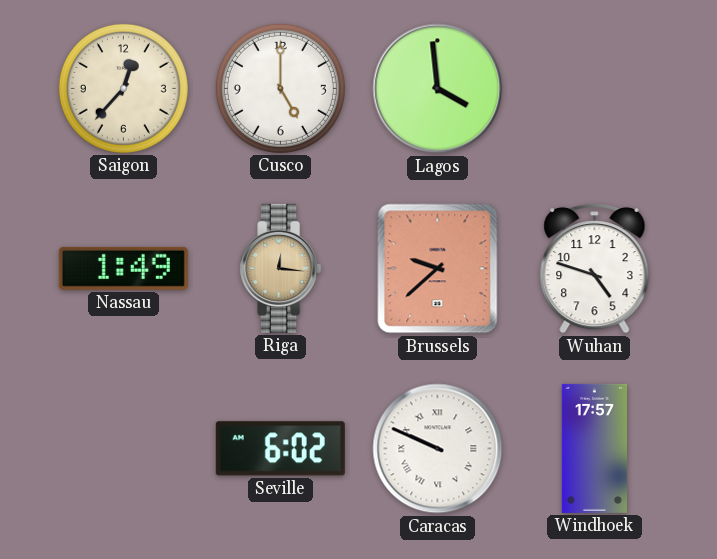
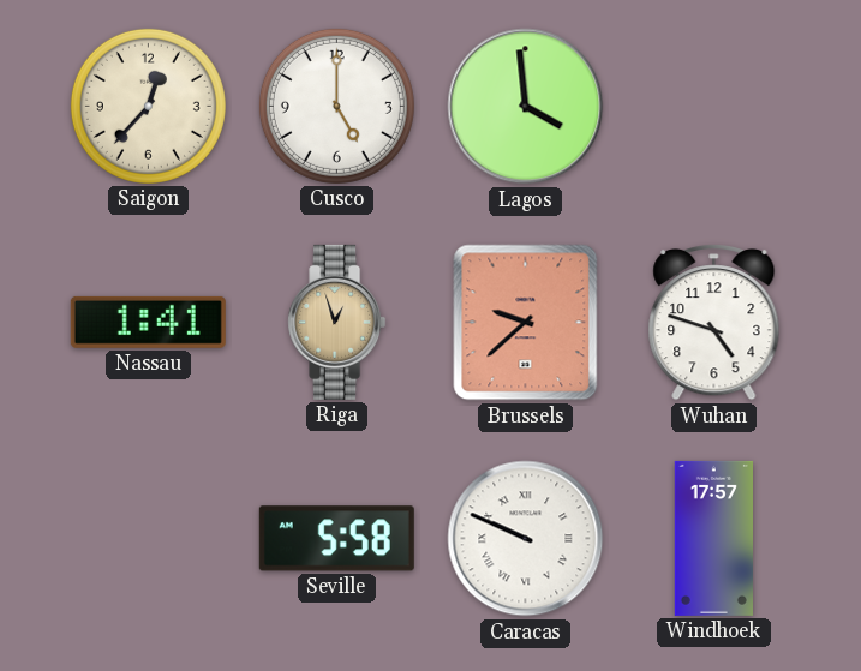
Nassau: 1:49 -> 1:41
Riga: 12:16 -> 12:57
Seville: 6:02 -> 5:58
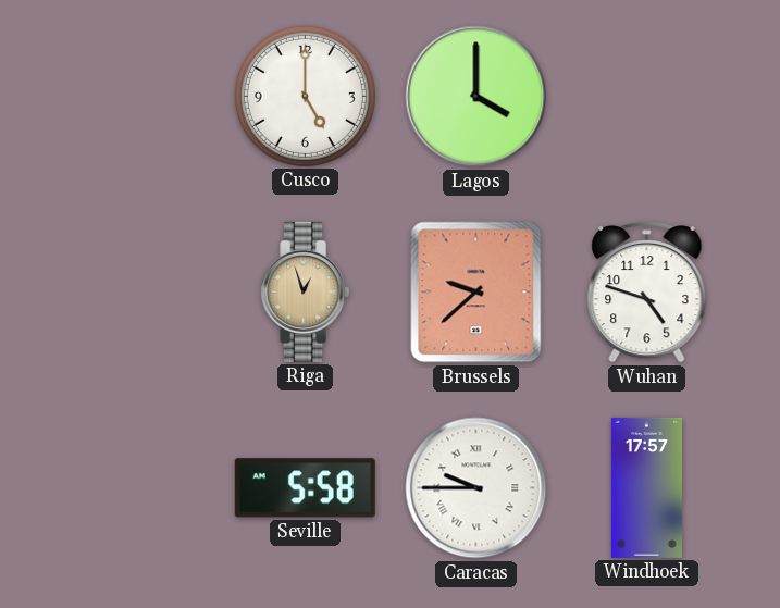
Saigon: 12:37 -> none
Lagos: 3:59 -> 4:00
Nassau: 1:41 -> none
Caracas: 9:49 -> 9:45
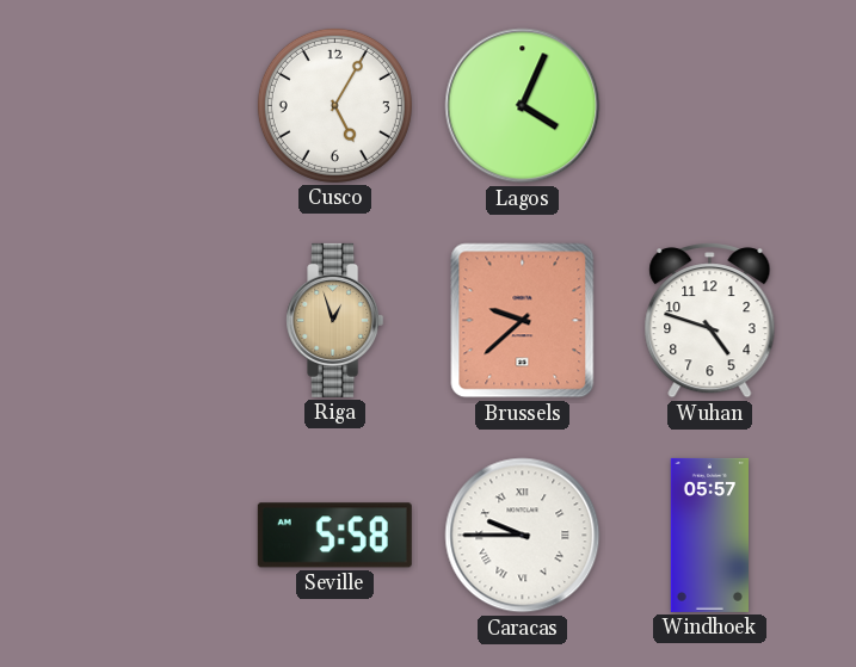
Cusco: 5:00 -> 5:05
Lagos: 4:00 -> 4:04
Windhoek: 17:57 -> 05:57
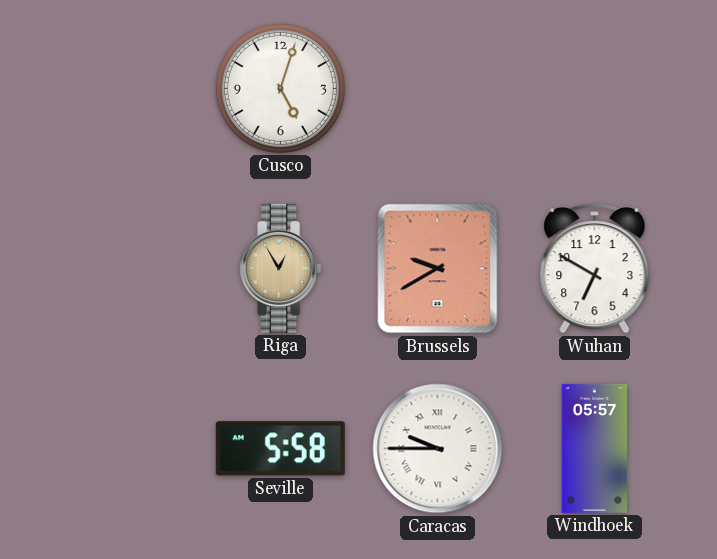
Cusco: 5:05 -> 5:03
Lagos: 4:04 -> none
Riga: 12:57 -> 12:55
Brussels: 9:38 -> 9:40
Wuhan: 4:48 -> 6:50
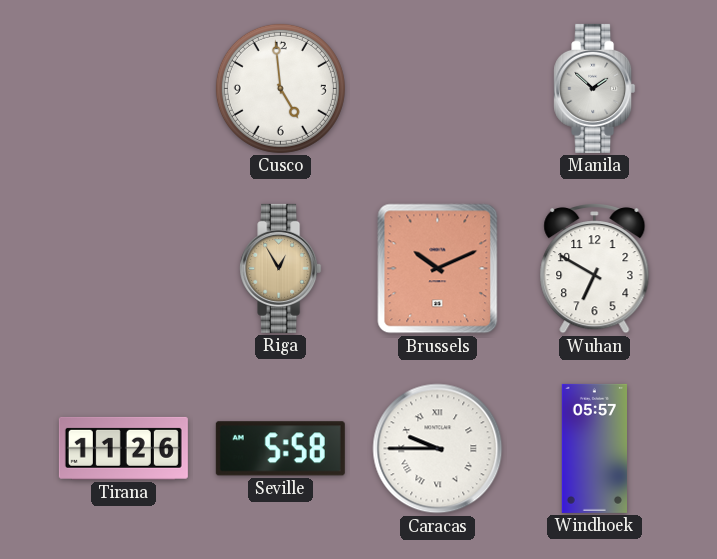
Cusco: 5:03 -> 4:59
Manila: none -> 1:52
Brussels: 9:40 -> 10:11
Tirana: none -> 11:26
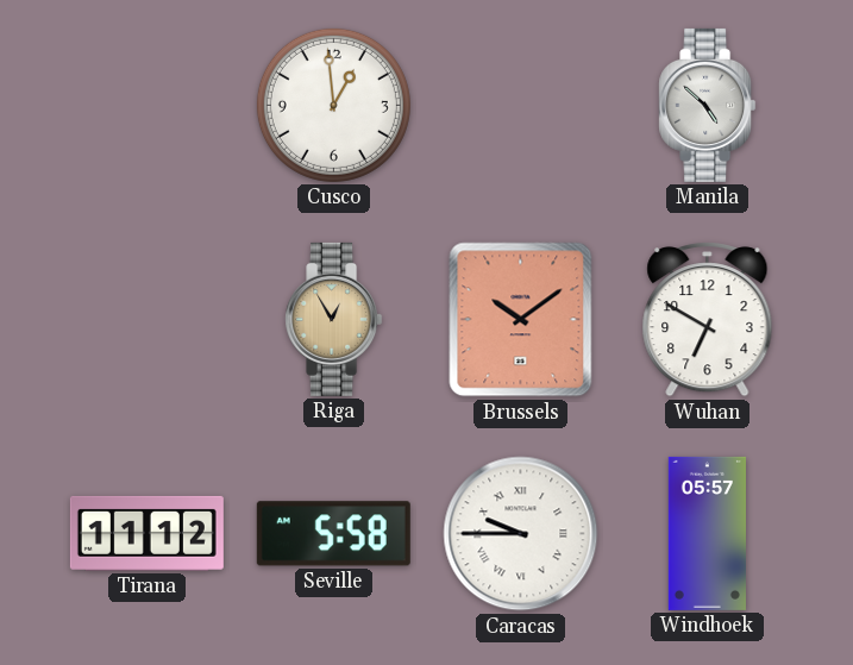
Cusco: 4:59 -> 12:59
Manila: 1:52 -> 4:52
Brussels: 10:11 -> 10:09
Tirana: 11:26 -> 11:12
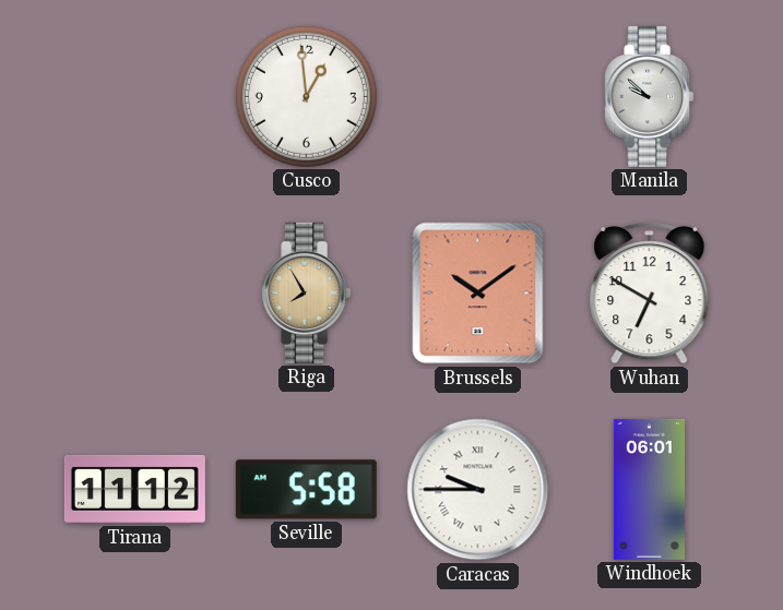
Manila: 4:52 -> 9:52
Riga: 12:55 -> 7:55
Windhoek: 05:57 -> 06:01
